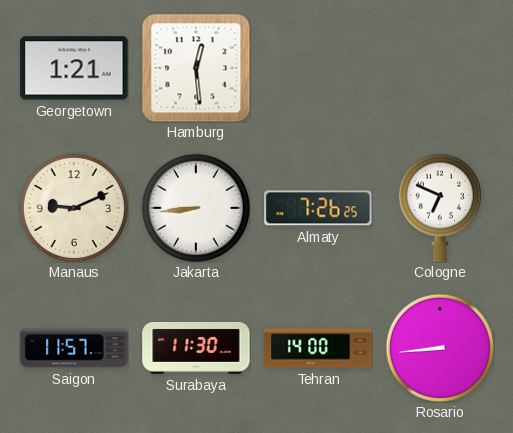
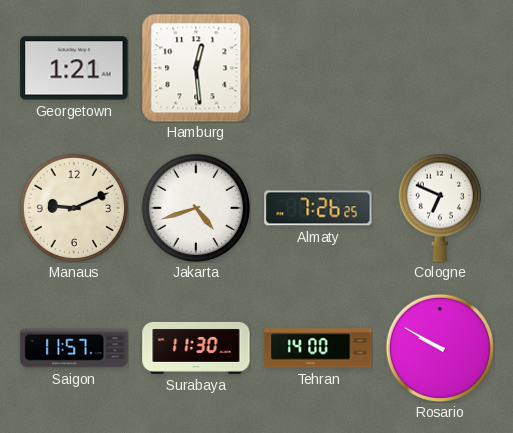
Jakarta: 8:44 -> 4:42
Rosario: 8:44 -> 9:50
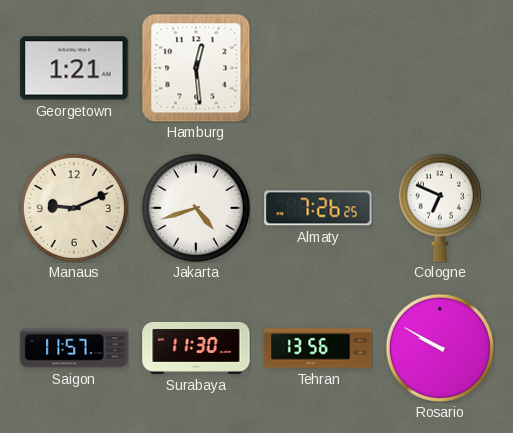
Tehran: 14:00 -> 13:56
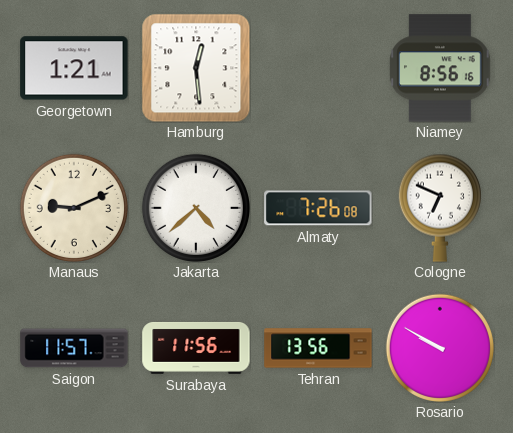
Niamey: none -> 8:56
Jakarta: 4:42 -> 4:38
Almaty: 7:26:25 -> 7:26:08
Surabaya: 11:30 -> 11:56
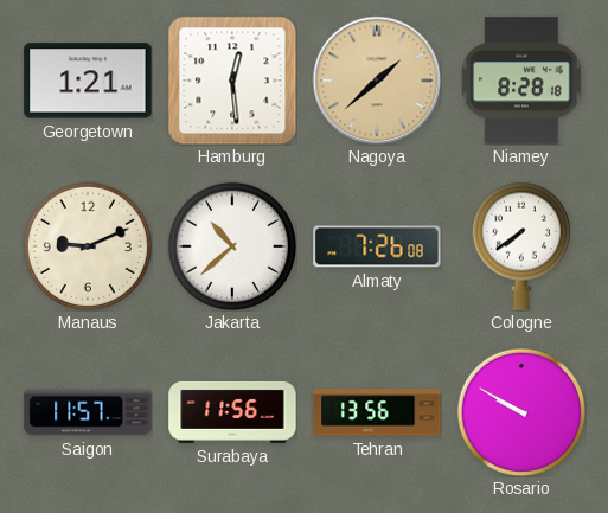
Nagoya: none -> 1:38
Niamey: 8:56 -> 8:28
Jakarta: 4:38 -> 10:38
Cologne: 6:49 -> 7:39
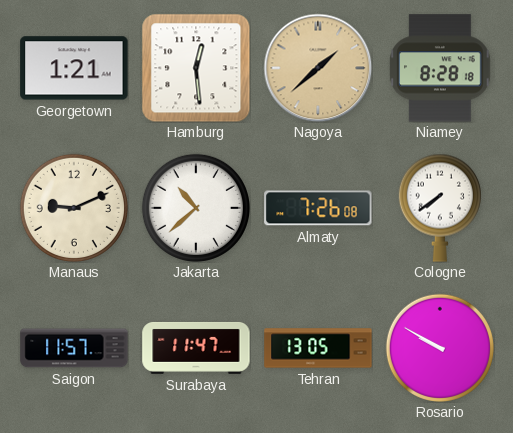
Surabaya: 11:56 -> 11:47
Tehran: 13:56 -> 13:05
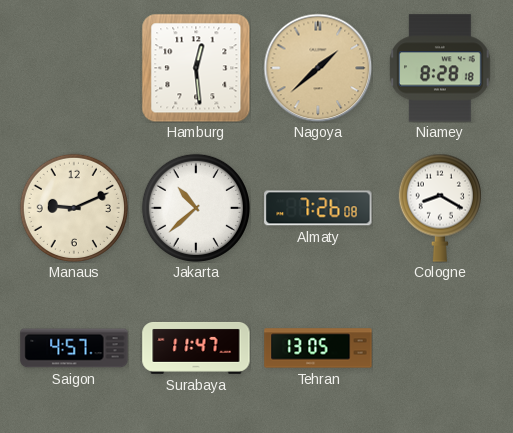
Georgetown: 1:21 -> none
Cologne: 7:39 -> 8:20
Saigon: 11:57 -> 4:57
Rosario: 9:50 -> none
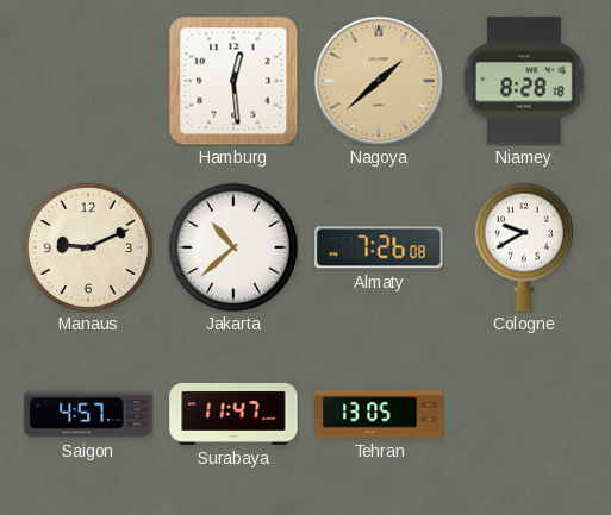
Cologne: 8:20 -> 9:40
